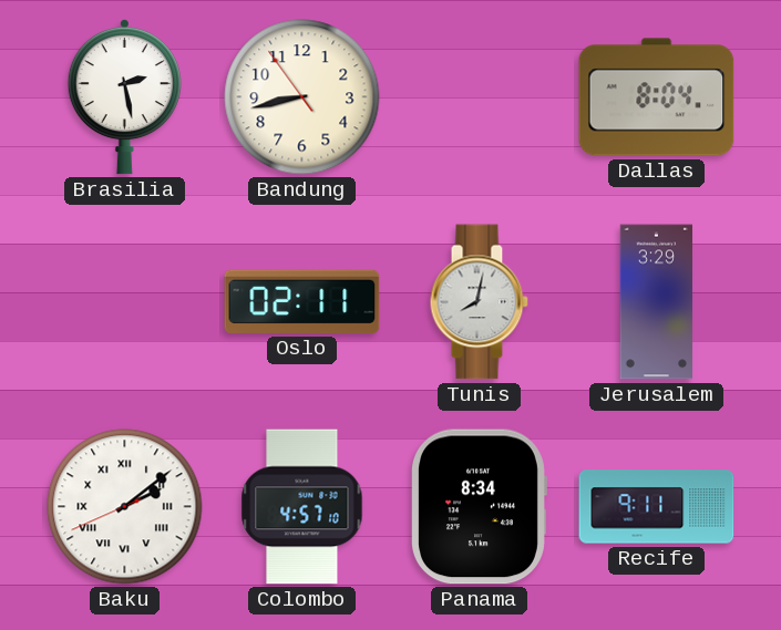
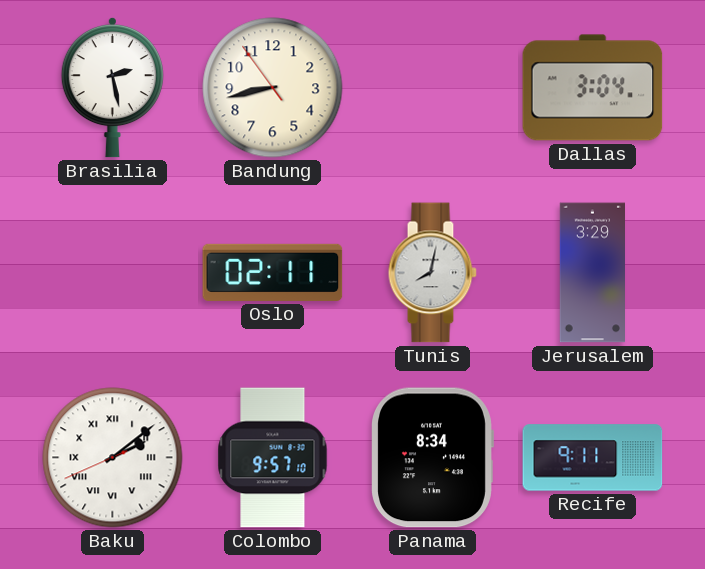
Dallas: 8:04 -> 3:04
Colombo: 4:57 -> 9:57
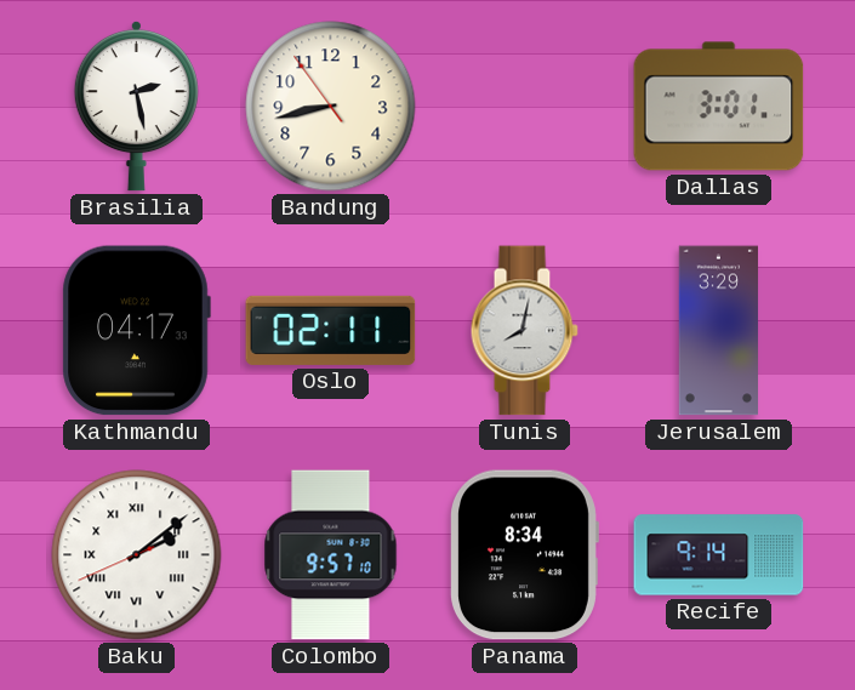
Dallas: 3:04 -> 3:01
Kathmandu: none -> 04:17
Recife: 9:11 -> 9:14
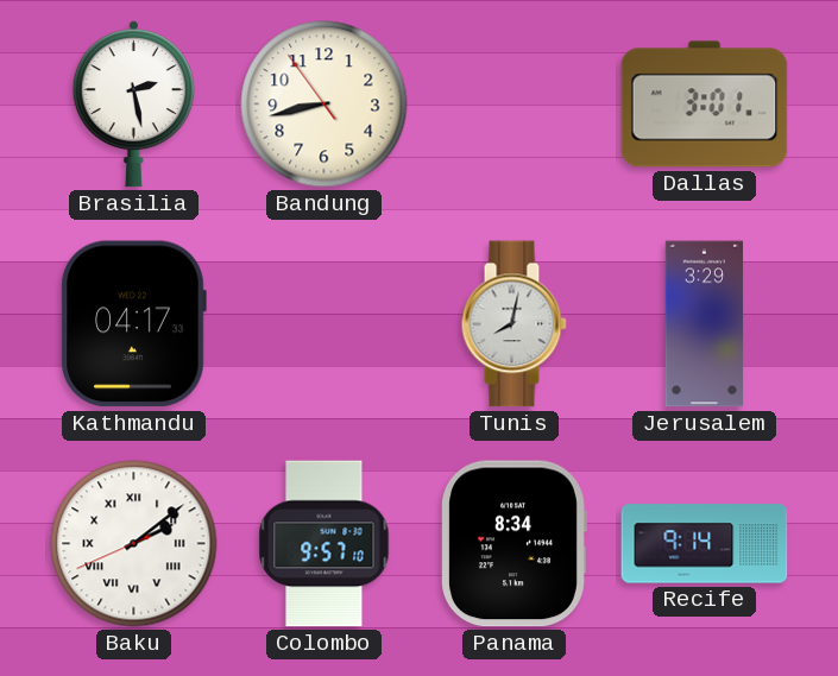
Oslo: 02:11 -> none
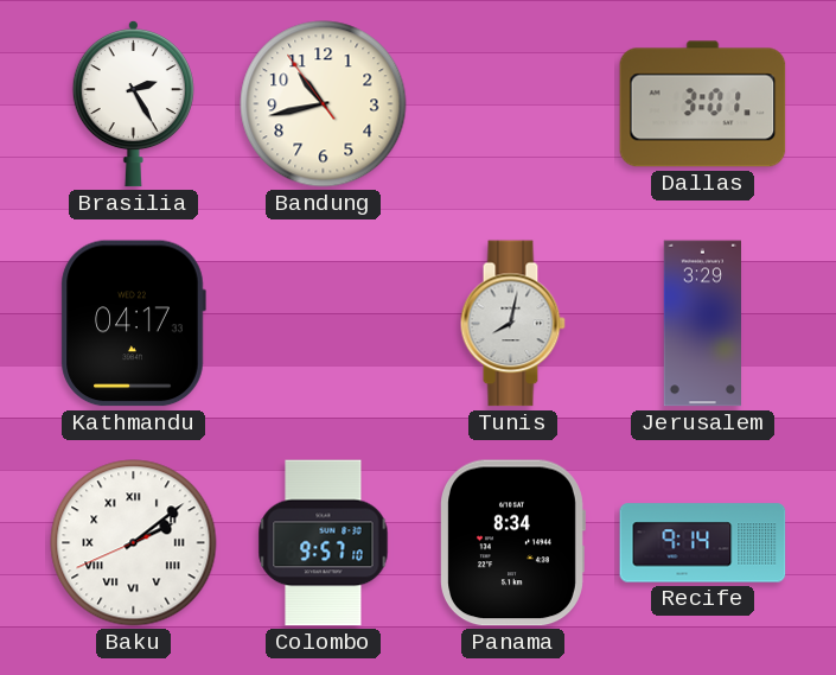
Brasilia: 2:28 -> 2:25
Bandung: 8:42 -> 10:42
